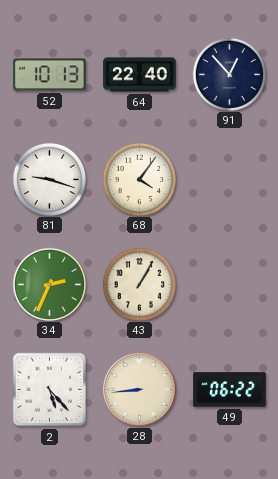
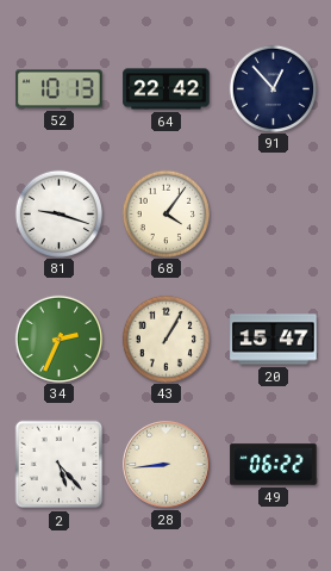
64: 22:40 -> 22:42
20: none -> 15:47
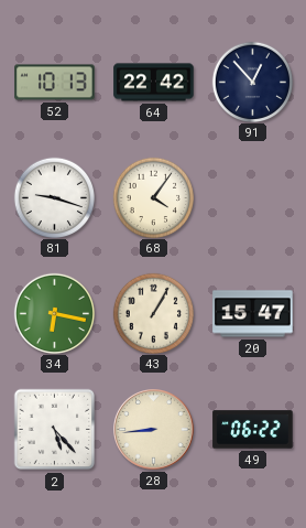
34: 2:34 -> 6:17
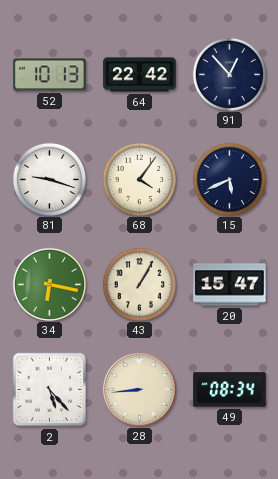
15: none -> 5:41
49: 06:22 -> 08:34
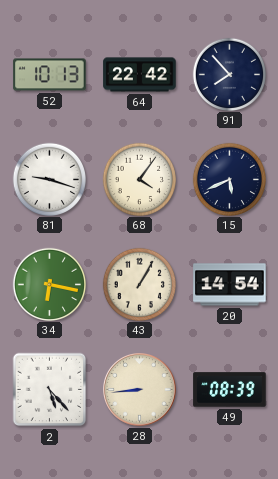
91: 12:53 -> 7:53
20: 15:47 -> 14:54
49: 08:34 -> 08:39
